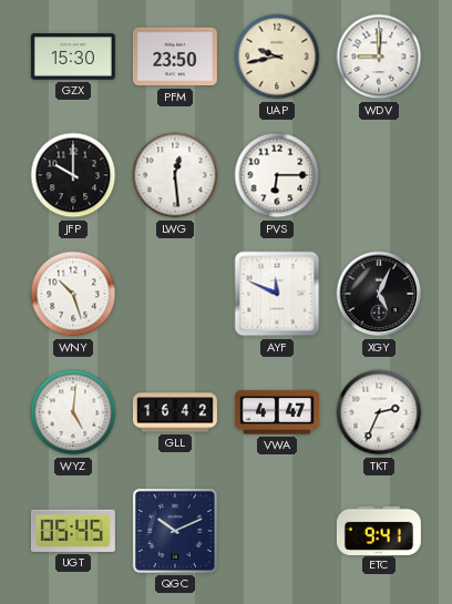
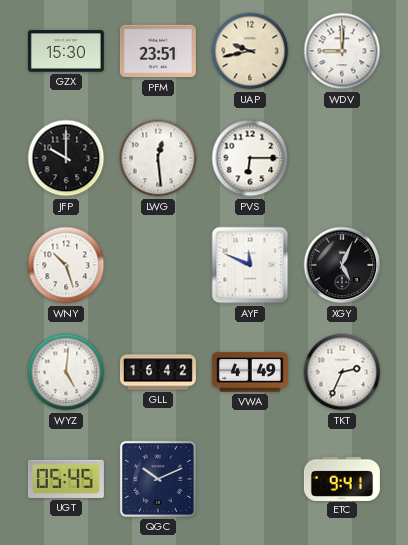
PFM: 23:50 -> 23:51
VWA: 4:47 -> 4:49
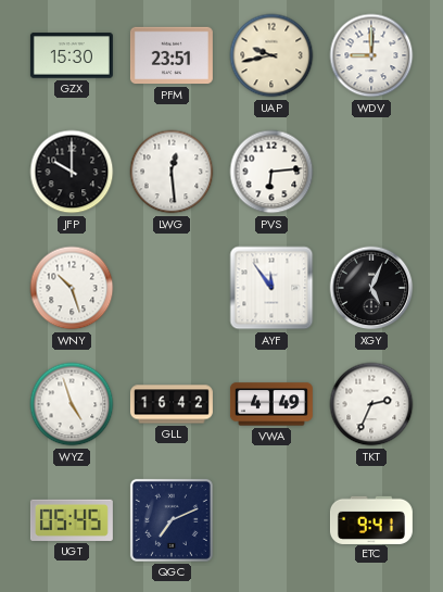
PVS: 6:15 -> 6:14
AYF: 11:49 -> 11:54
WYZ: 5:01 -> 4:57
QGC: 10:11 -> 7:11
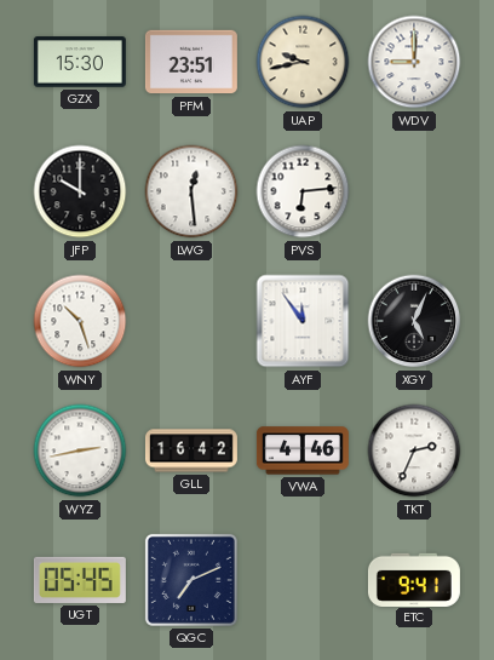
WYZ: 4:57 -> 2:43
VWA: 4:49 -> 4:46
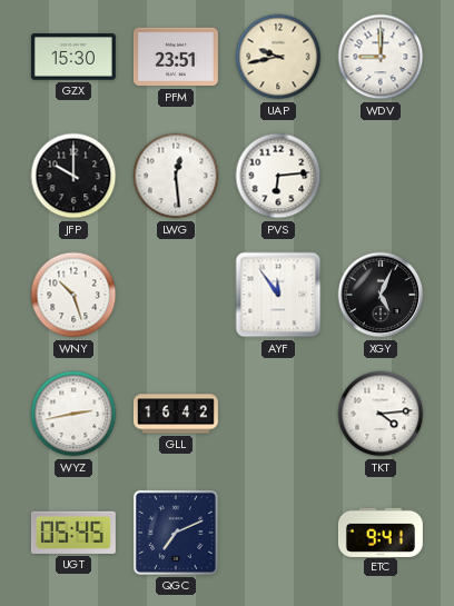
VWA: 4:46 -> none
TKT: 2:34 -> 4:14
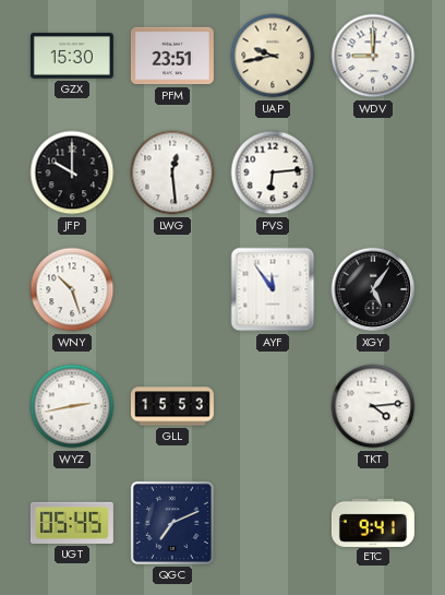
XGY: 5:04 -> 5:06
GLL: 16:42 -> 15:53
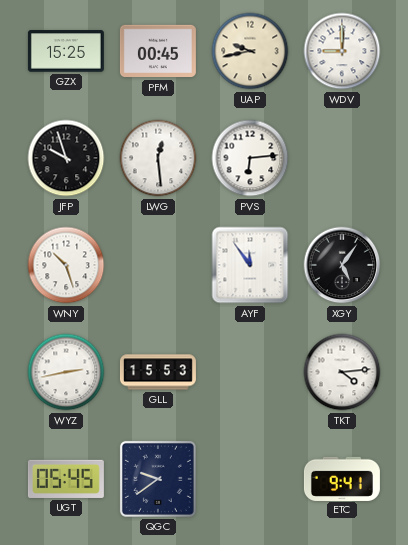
GZX: 15:30 -> 15:25
PFM: 23:51 -> 00:45
JFP: 10:00 -> 9:57
QGC: 7:11 -> 9:39
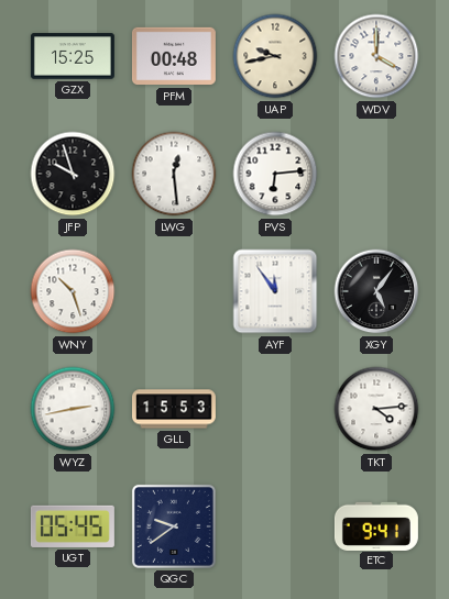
PFM: 00:45 -> 00:48
WDV: 9:00 -> 4:00
